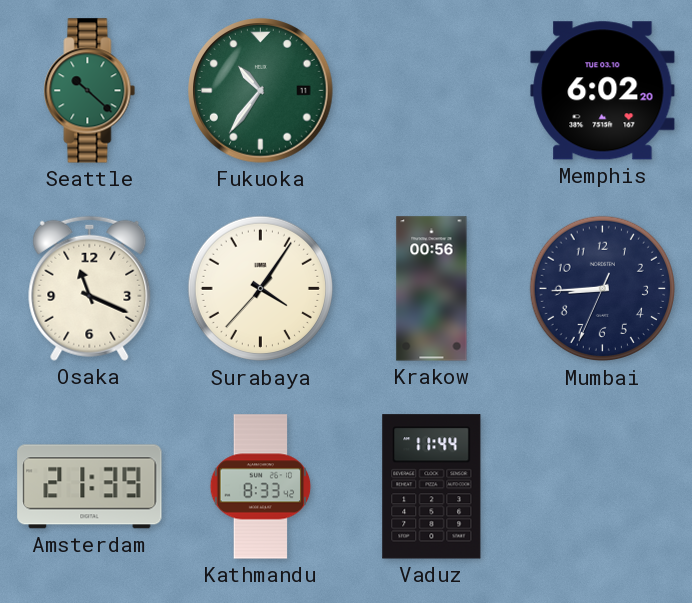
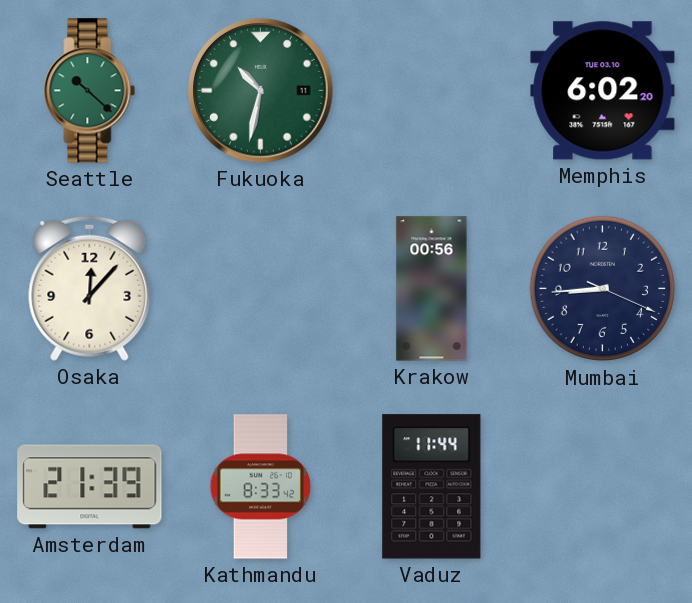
Fukuoka: 10:36 -> 10:32
Osaka: 11:19 -> 12:07
Surabaya: 4:05 -> none
Mumbai: 8:44:34 -> 8:44:19
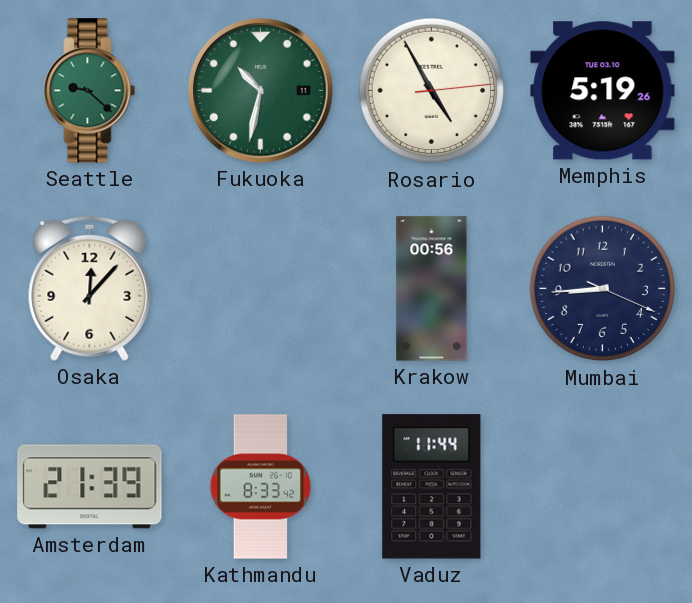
Seattle: 10:22 -> 9:22
Rosario: none -> 4:55
Memphis: 6:02 -> 5:19
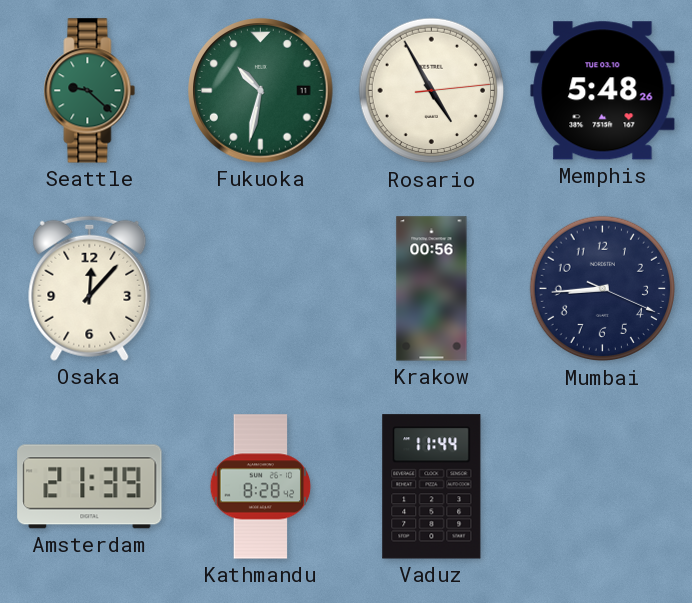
Memphis: 5:19 -> 5:48
Kathmandu: 8:33 -> 8:28
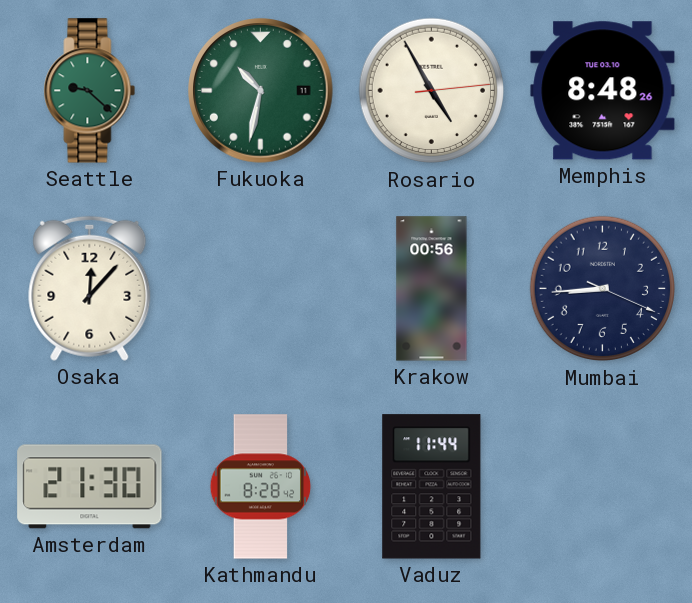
Memphis: 5:48 -> 8:48
Amsterdam: 21:39 -> 21:30
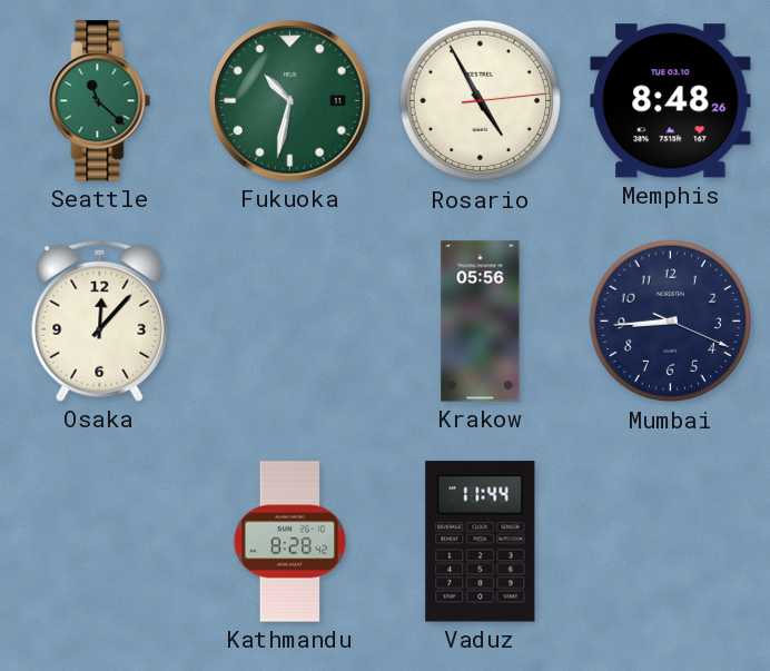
Seattle: 9:22 -> 11:22
Krakow: 00:56 -> 05:56
Amsterdam: 21:30 -> none
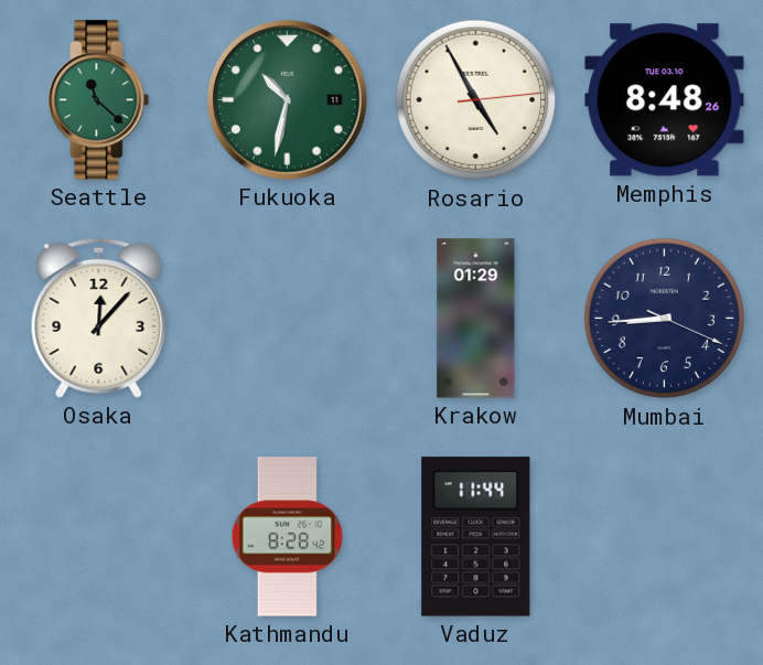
Krakow: 05:56 -> 01:29
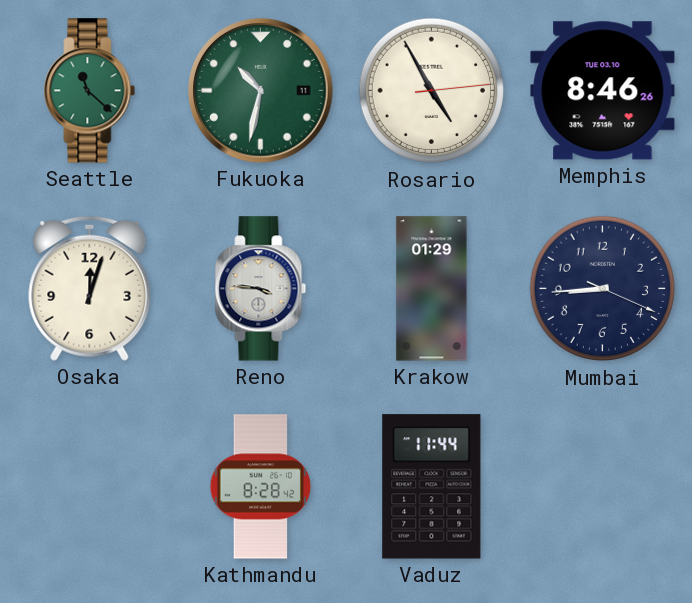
Memphis: 8:48 -> 8:46
Osaka: 12:07 -> 12:03
Reno: none -> 3:46
